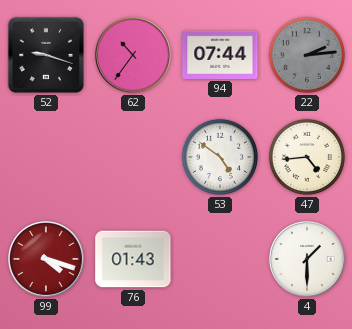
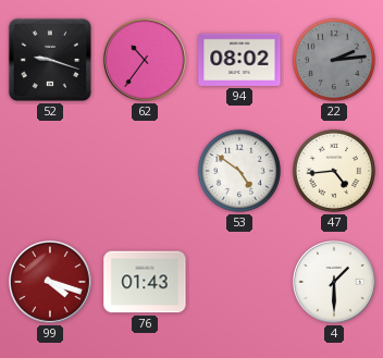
94: 07:44 -> 08:02
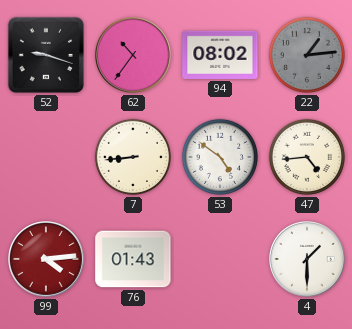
22: 2:14 -> 1:14
7: none -> 8:44
99: 4:18 -> 4:14
